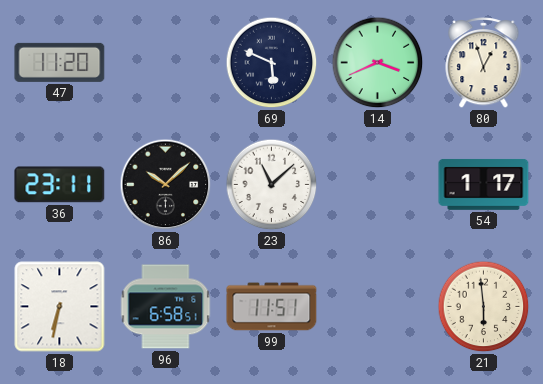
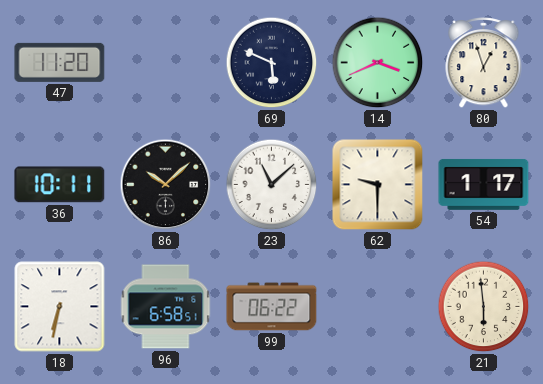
36: 23:11 -> 10:11
62: none -> 9:30
99: 11:51 -> 06:22
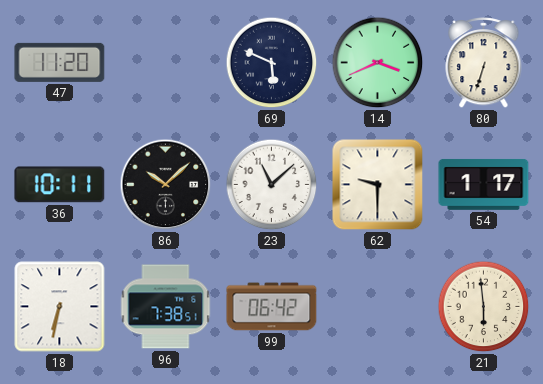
80: 12:57 -> 6:33
96: 6:58 -> 7:38
99: 06:22 -> 06:42
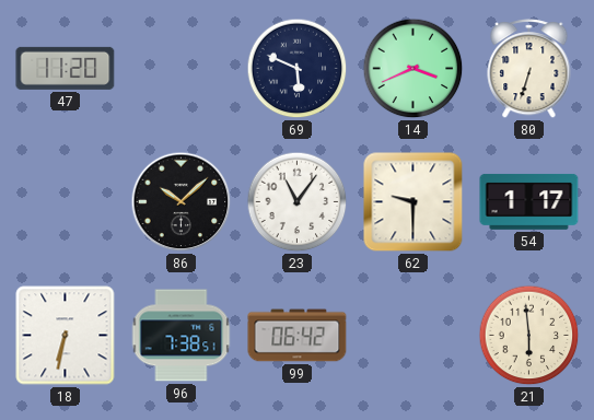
36: 10:11 -> none
23: 11:08 -> 11:06
